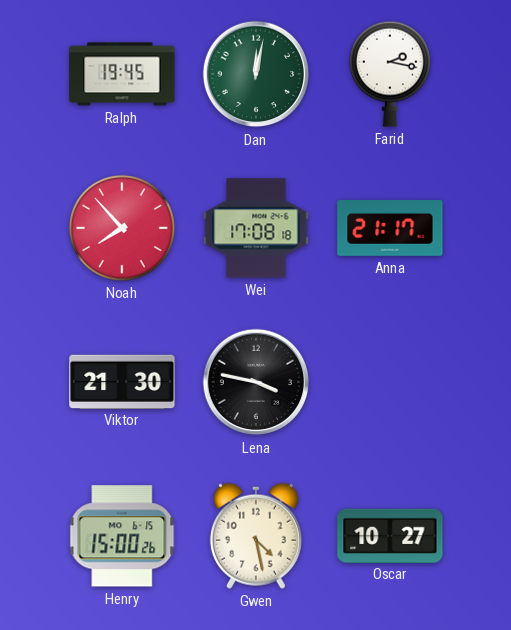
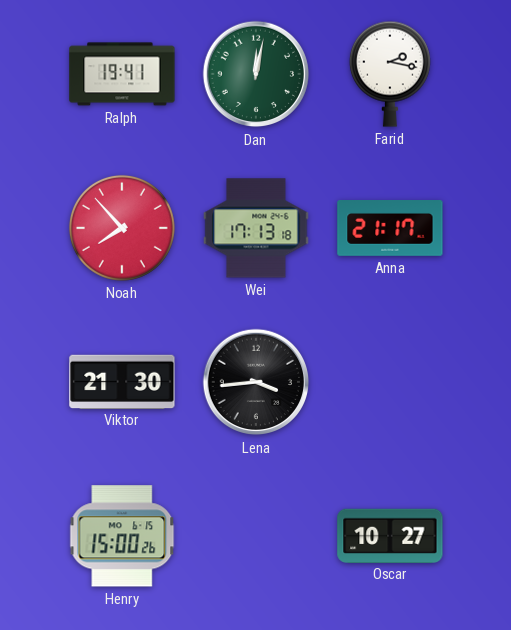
Ralph: 19:45 -> 19:41
Wei: 17:08 -> 17:13
Lena: 3:47 -> 3:44
Gwen: 4:28 -> none
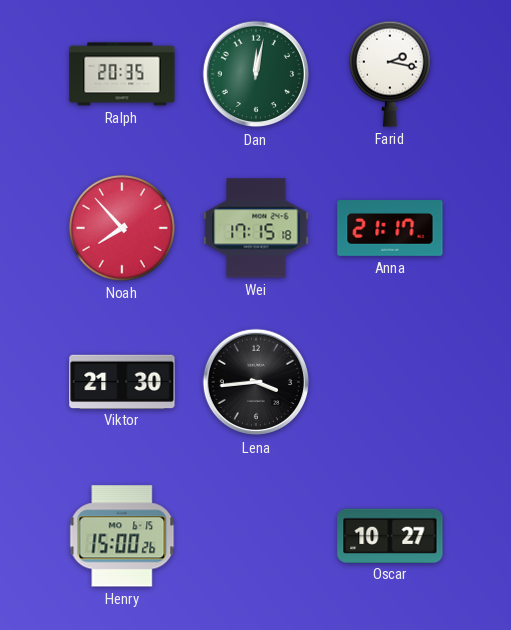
Ralph: 19:41 -> 20:35
Wei: 17:13 -> 17:15
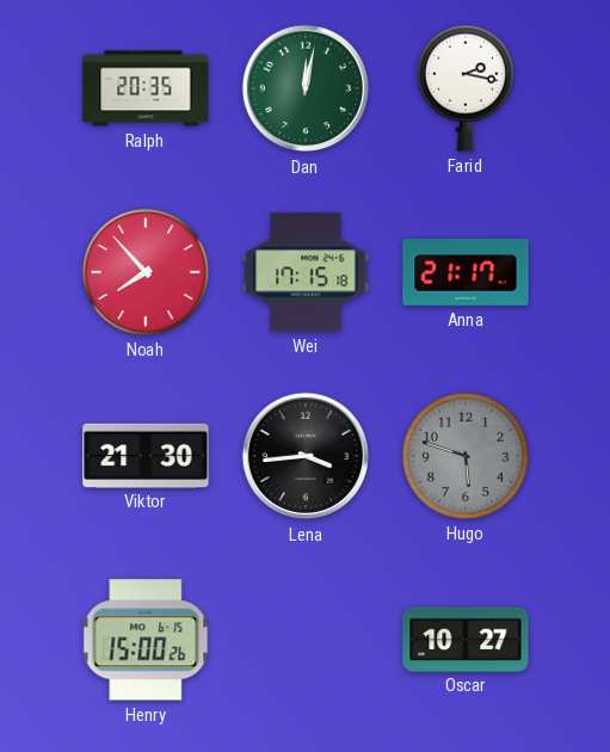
Hugo: none -> 5:48
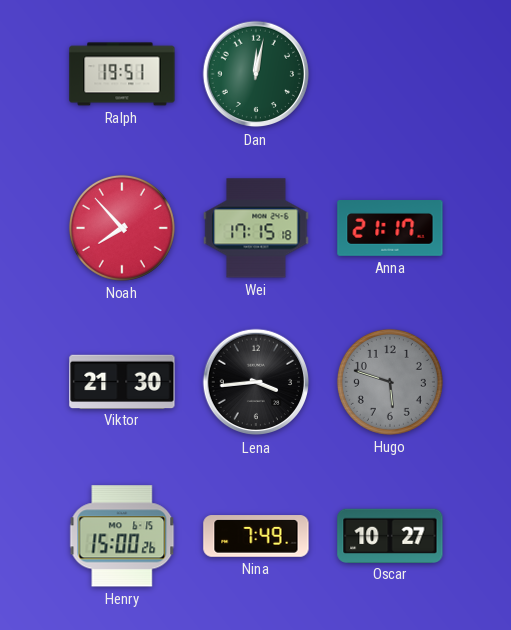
Ralph: 20:35 -> 19:51
Farid: 2:17 -> none
Nina: none -> 7:49
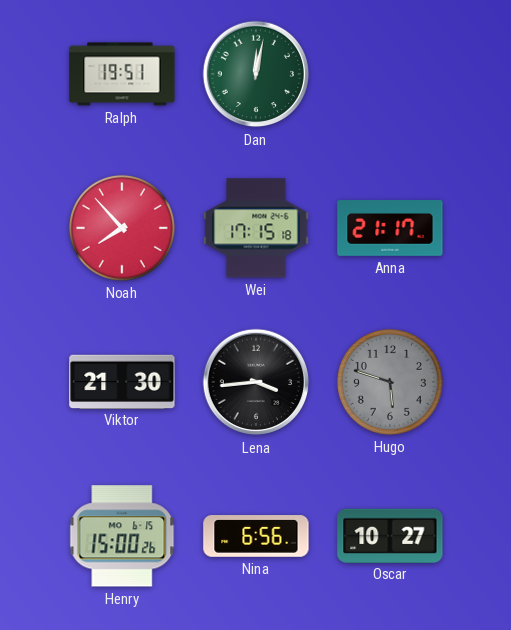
Nina: 7:49 -> 6:56
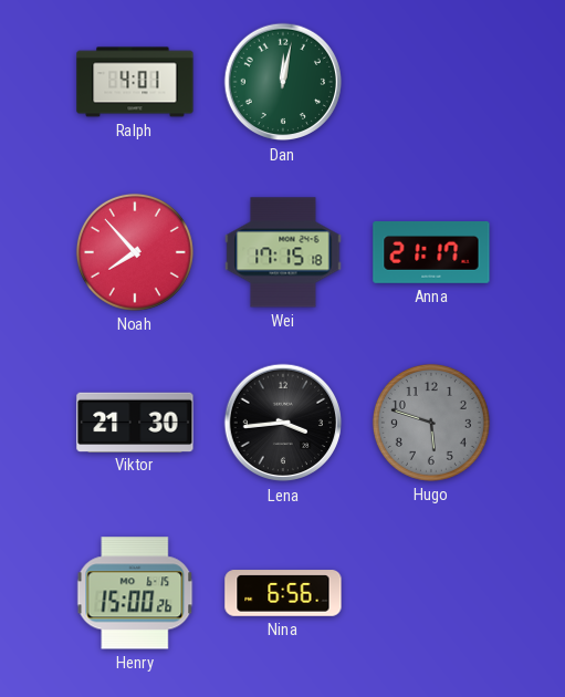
Ralph: 19:51 -> 4:01
Oscar: 10:27 -> none
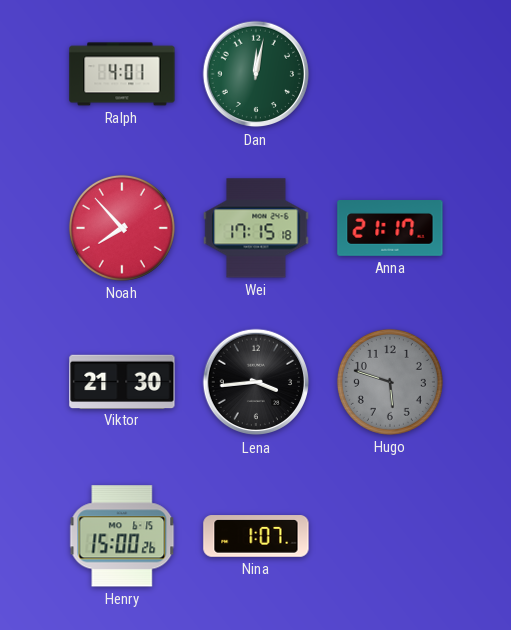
Nina: 6:56 -> 1:07
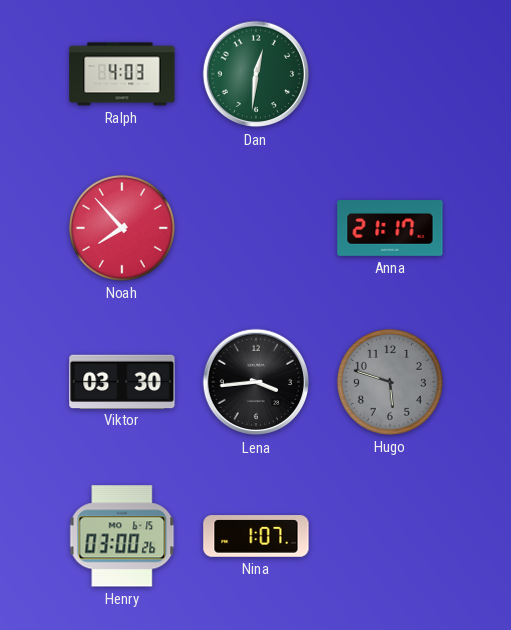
Ralph: 4:01 -> 4:03
Dan: 12:02 -> 12:31
Wei: 17:15 -> none
Viktor: 21:30 -> 03:30
Henry: 15:00 -> 03:00
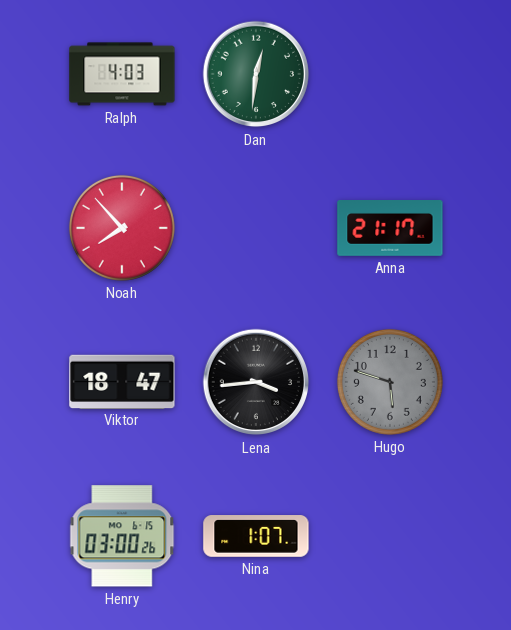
Viktor: 03:30 -> 18:47
